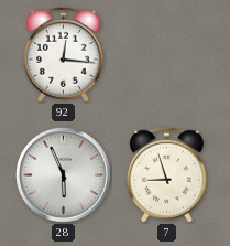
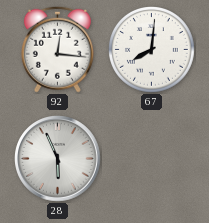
67: none -> 8:01
7: 8:57 -> none
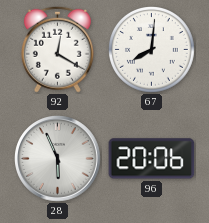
92: 12:16 -> 12:20
96: none -> 20:06
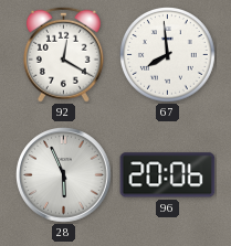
67: 8:01 -> 7:59
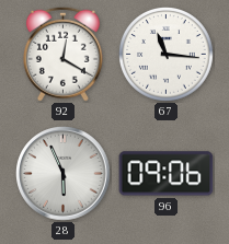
67: 7:59 -> 11:16
96: 20:06 -> 09:06
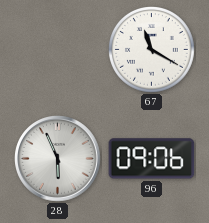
92: 12:20 -> none
67: 11:16 -> 11:20
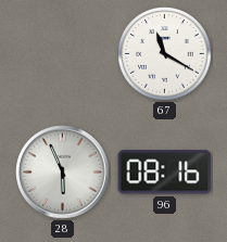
96: 09:06 -> 08:16
